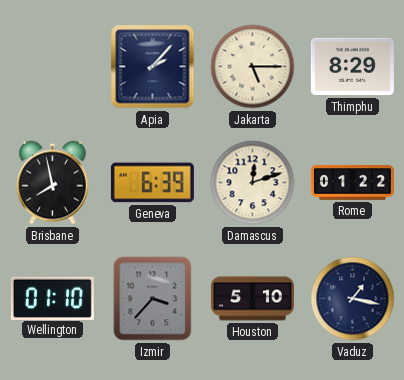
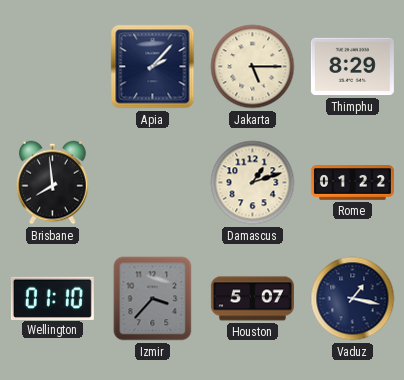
Brisbane: 7:58 -> 7:59
Geneva: 6:39 -> none
Damascus: 12:12 -> 1:12
Houston: 5:10 -> 5:07
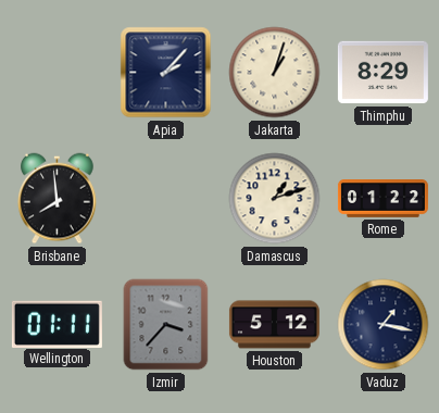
Jakarta: 5:15 -> 1:03
Wellington: 01:10 -> 01:11
Houston: 5:07 -> 5:12
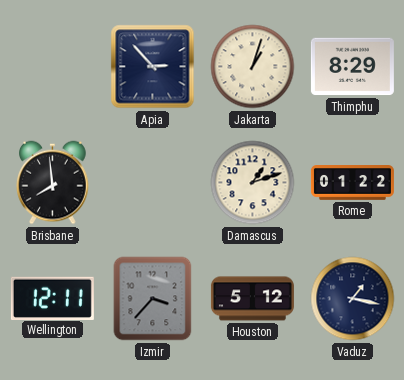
Apia: 2:07 -> 2:53
Wellington: 01:11 -> 12:11
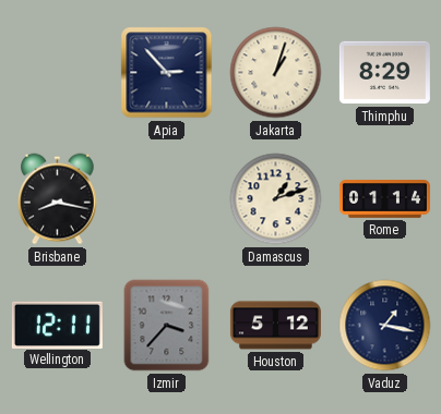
Brisbane: 7:59 -> 8:17
Rome: 01:22 -> 01:14
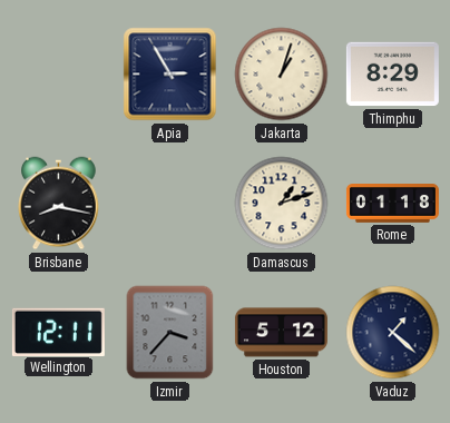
Apia: 2:53 -> 2:55
Rome: 01:14 -> 01:18
Vaduz: 1:17 -> 1:22
